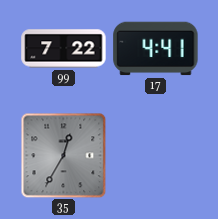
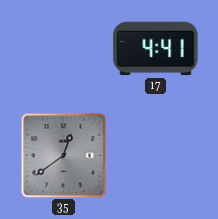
99: 7:22 -> none
35: 12:35 -> 12:39
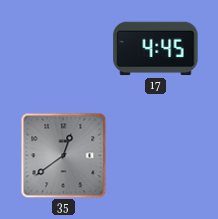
17: 4:41 -> 4:45
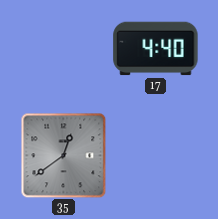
17: 4:45 -> 4:40
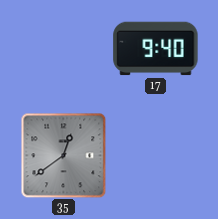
17: 4:40 -> 9:40
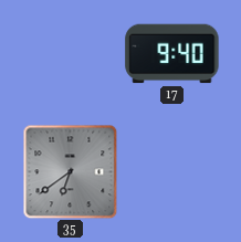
35: 12:39 -> 6:39
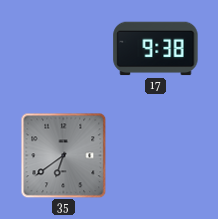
17: 9:40 -> 9:38
